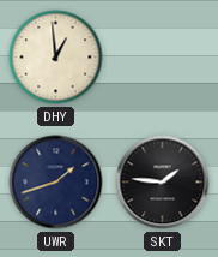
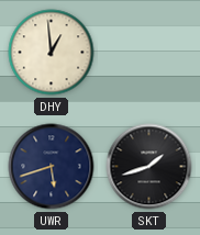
UWR: 1:42 -> 5:42
SKT: 1:46 -> 1:42
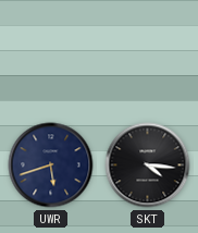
DHY: 12:59 -> none
SKT: 1:42 -> 4:16
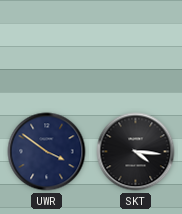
UWR: 5:42 -> 3:51
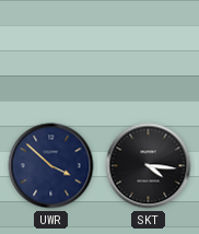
UWR: 3:51 -> 3:52
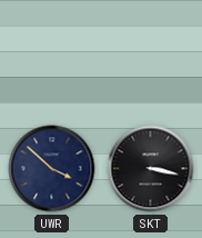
SKT: 4:16 -> 3:17
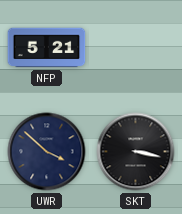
NFP: none -> 5:21
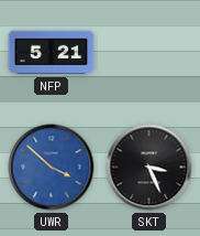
UWR dial: navy -> blue
SKT: 3:17 -> 3:26
